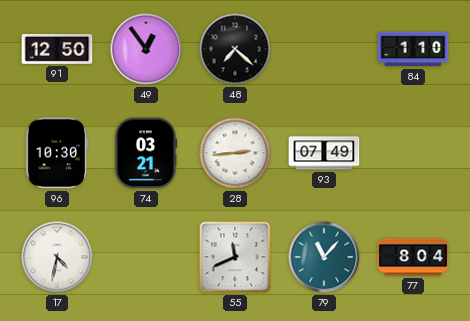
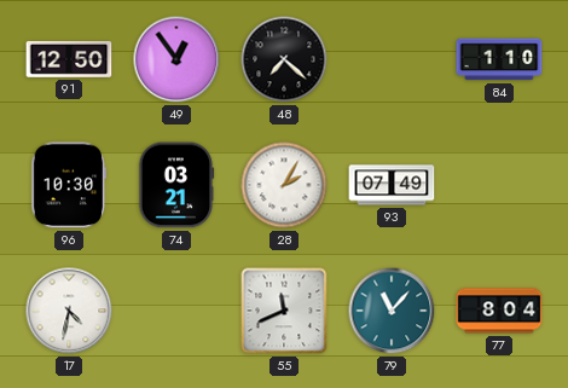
28: 2:44 -> 2:05
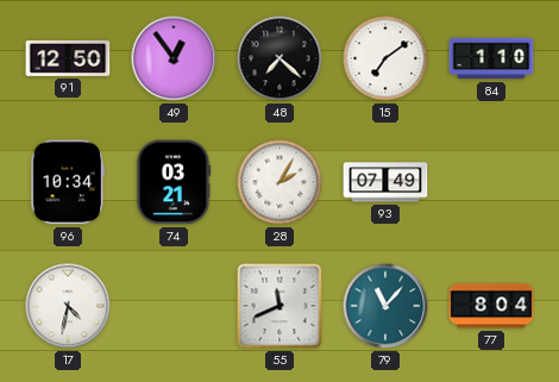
15: none -> 7:09
96: 10:30 -> 10:34
